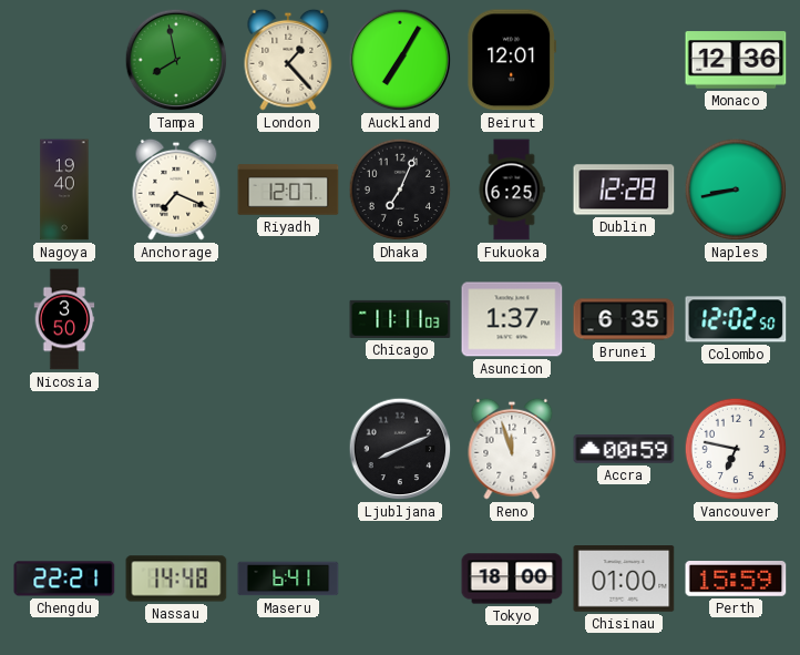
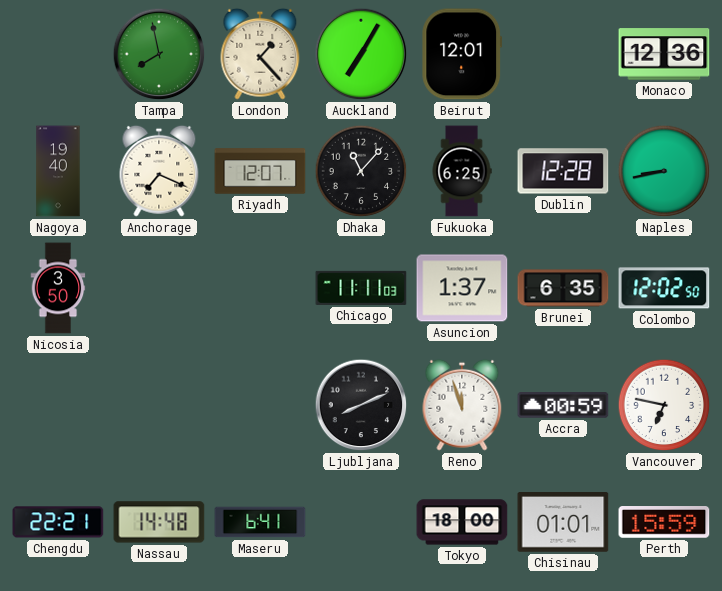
Dhaka: 7:04 -> 11:07
Chisinau: 01:00 -> 01:01
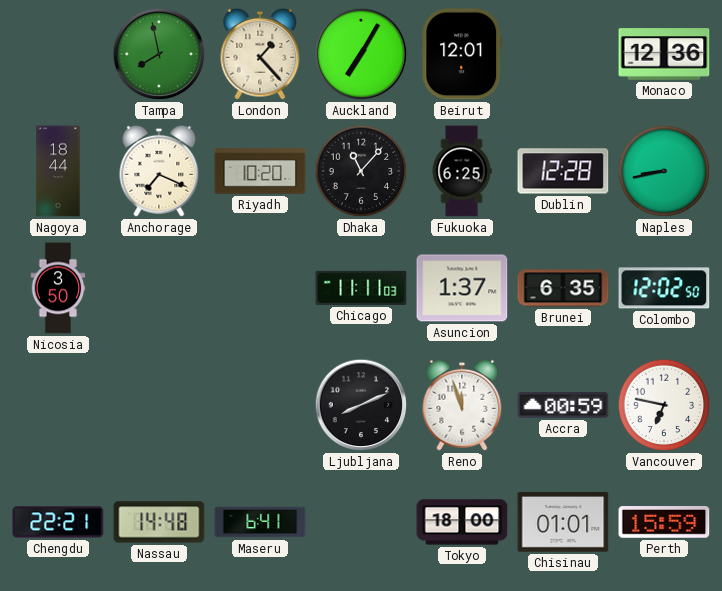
Nagoya: 19:40 -> 18:44
Riyadh: 12:07 -> 10:20
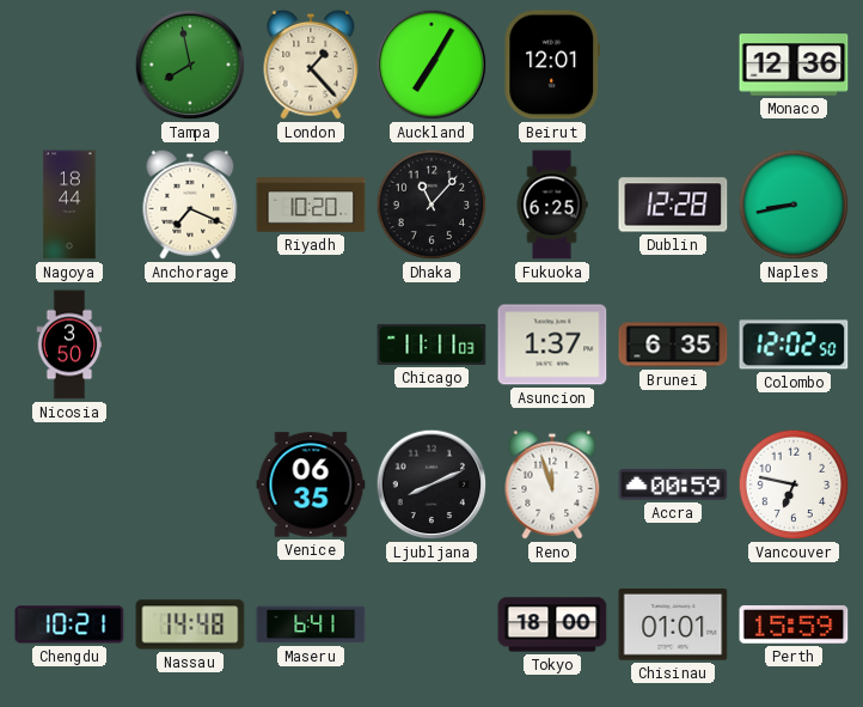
Venice: none -> 06:35
Chengdu: 22:21 -> 10:21
